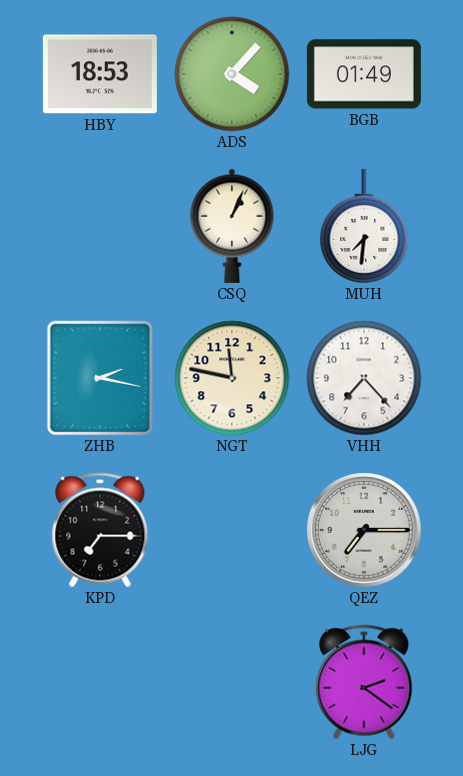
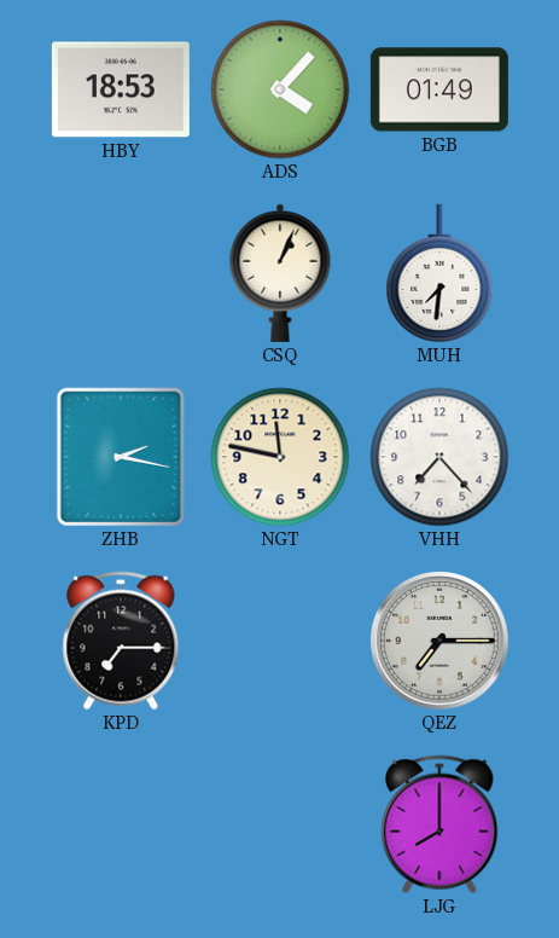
LJG: 2:21 -> 8:00
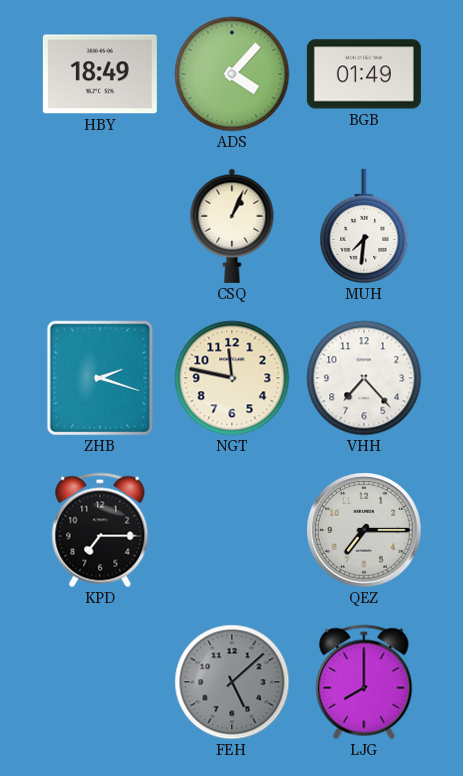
HBY: 18:53 -> 18:49
ZHB: 2:17 -> 2:18
FEH: none -> 5:08
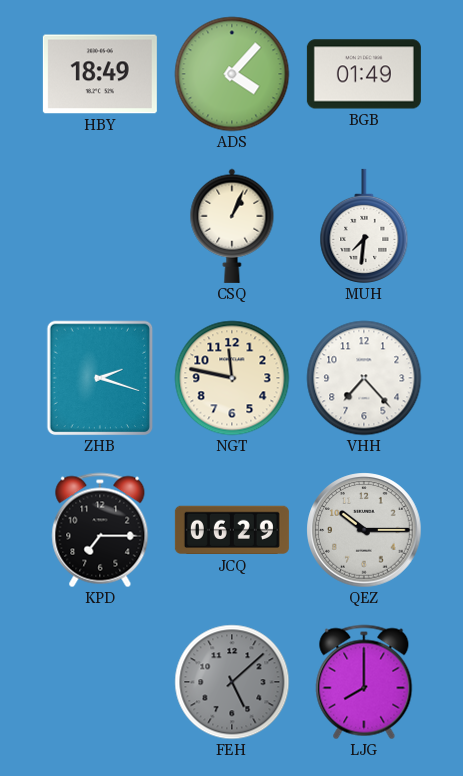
JCQ: none -> 06:29
QEZ: 7:15 -> 10:15
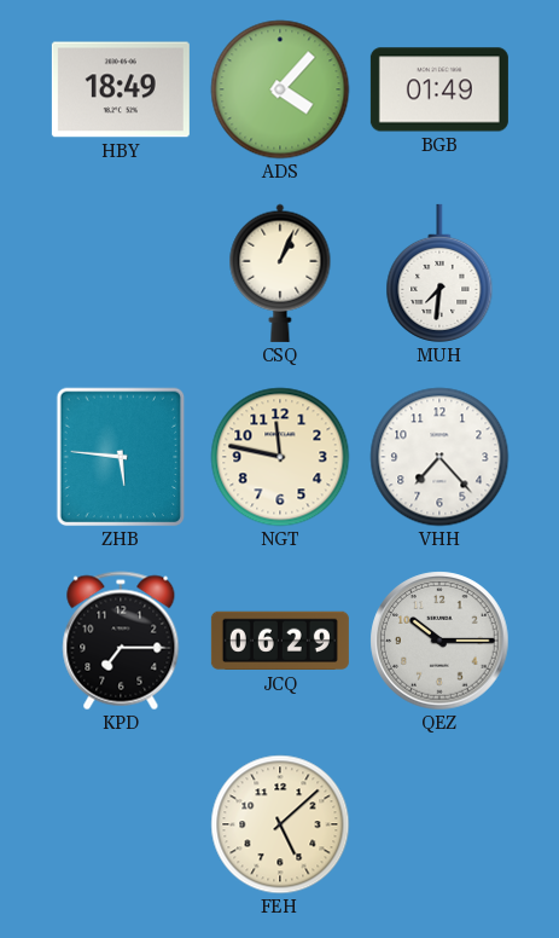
ZHB: 2:18 -> 5:46
FEH dial: grey -> cream
LJG: 8:00 -> none
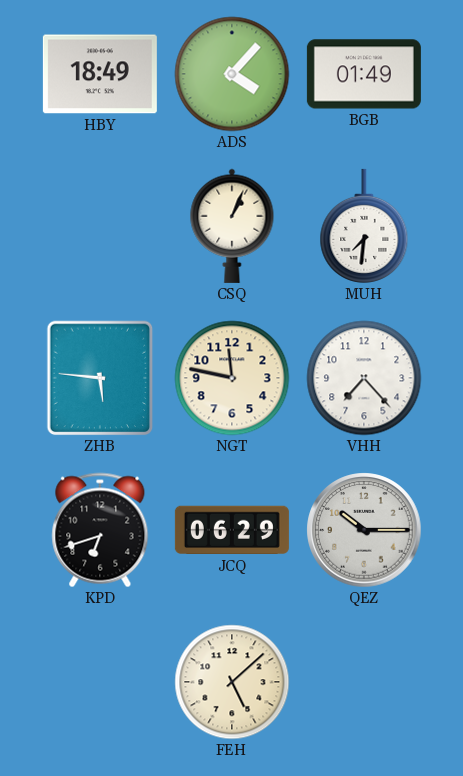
KPD: 7:15 -> 6:42
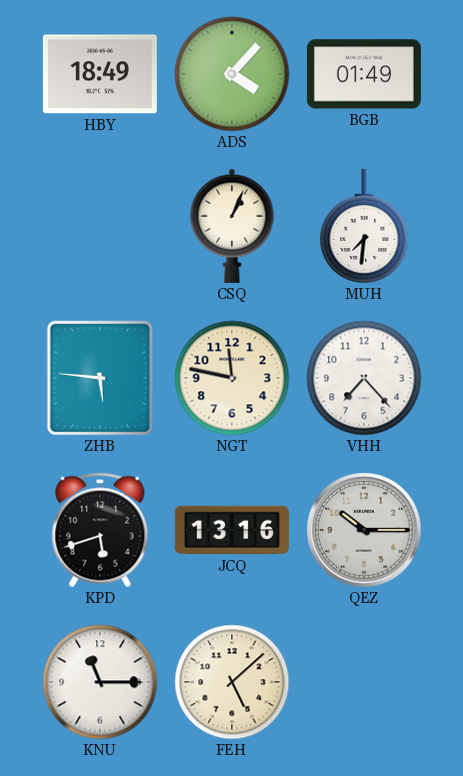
KPD: 6:42 -> 5:42
JCQ: 06:29 -> 13:16
KNU: none -> 11:15
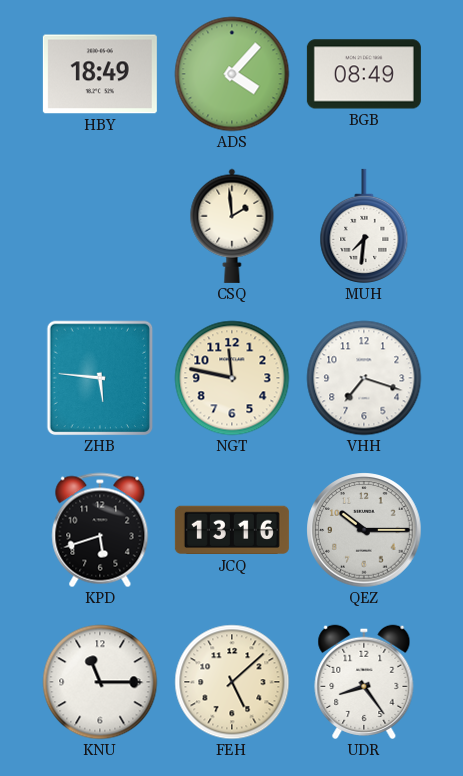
BGB: 01:49 -> 08:49
CSQ: 1:04 -> 1:59
VHH: 7:23 -> 7:18
UDR: none -> 8:24
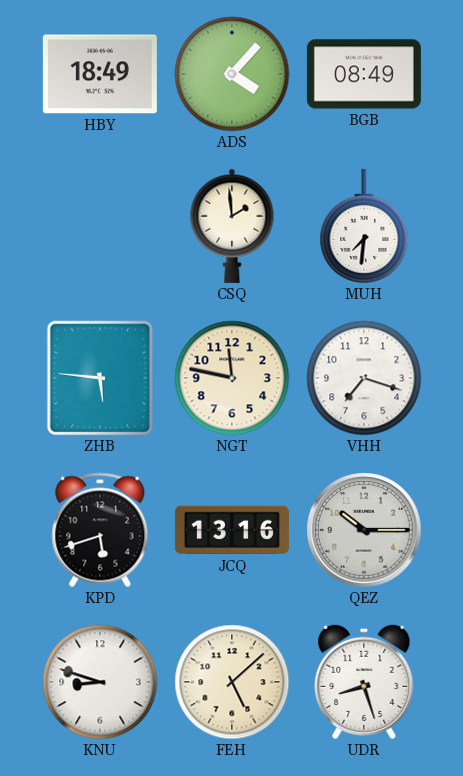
KNU: 11:15 -> 8:48
UDR: 8:24 -> 8:27
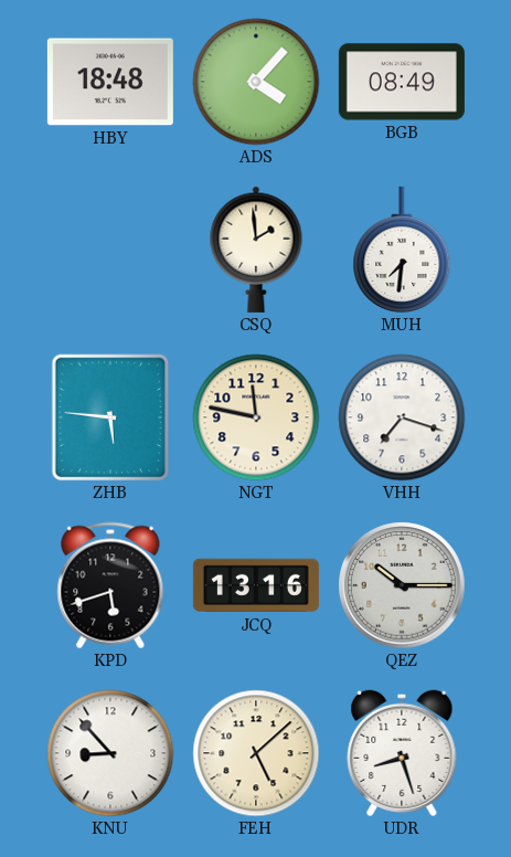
HBY: 18:49 -> 18:48
KNU: 8:48 -> 8:53
